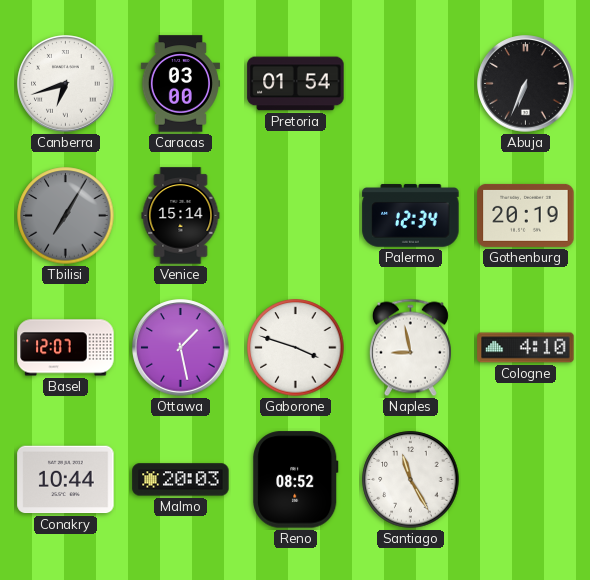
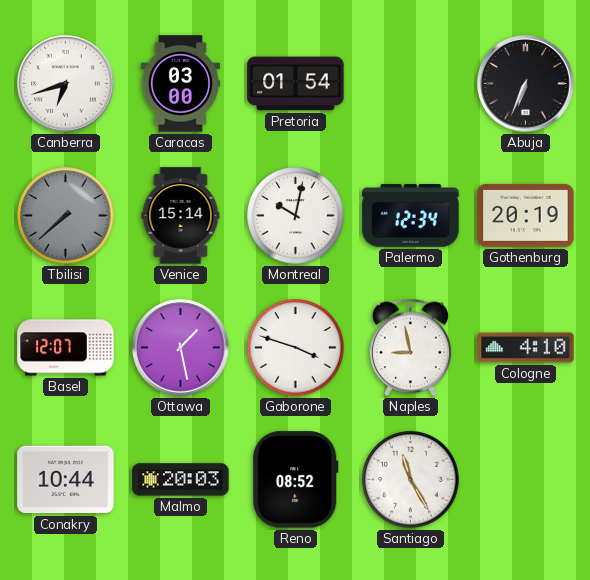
Tbilisi: 7:05 -> 7:38
Montreal: none -> 10:02
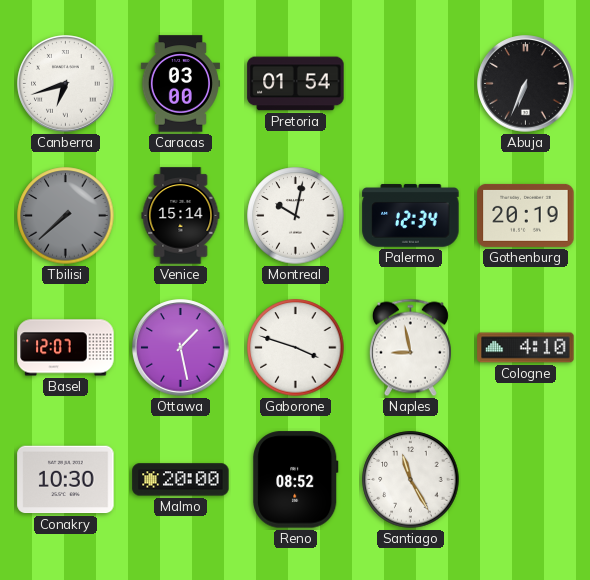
Conakry: 10:44 -> 10:30
Malmo: 20:03 -> 20:00
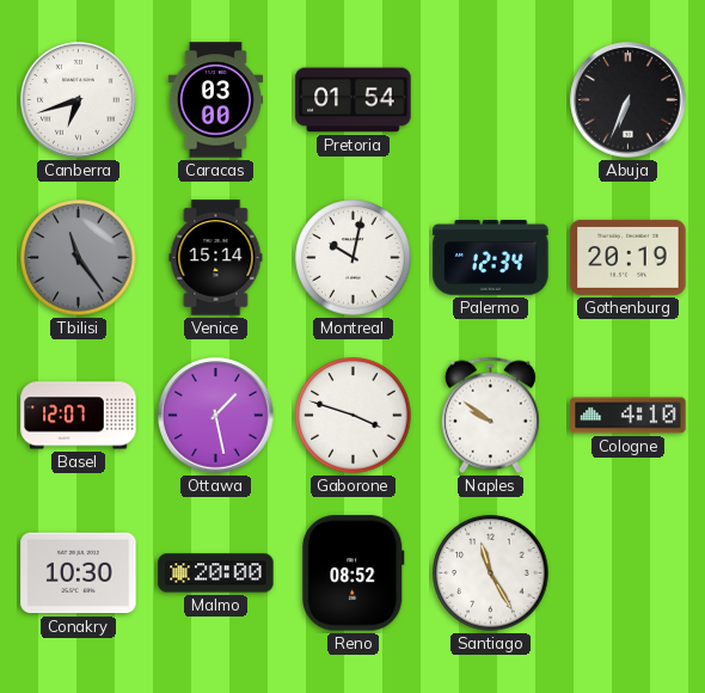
Tbilisi: 7:38 -> 11:24
Naples: 8:58 -> 9:51
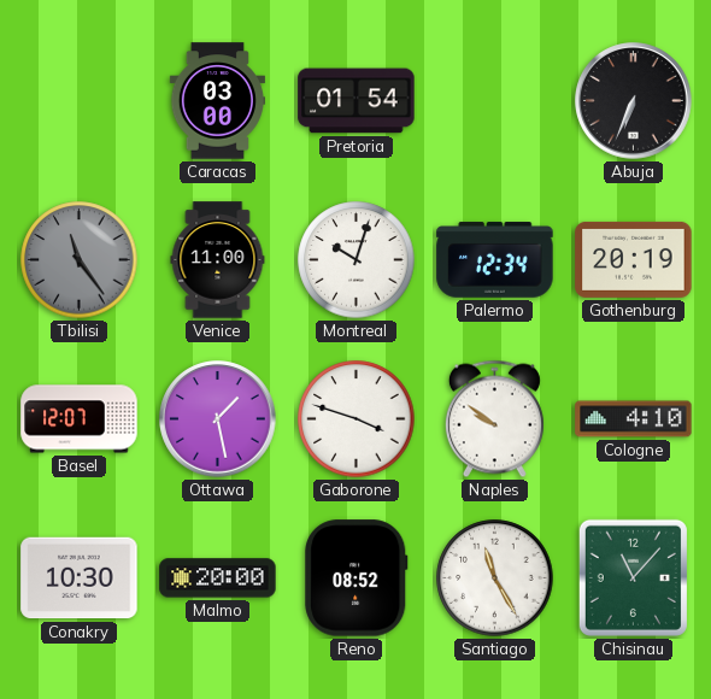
Canberra: 6:42 -> none
Venice: 15:14 -> 11:00
Montreal: 10:02 -> 10:03
Chisinau: none -> 11:07
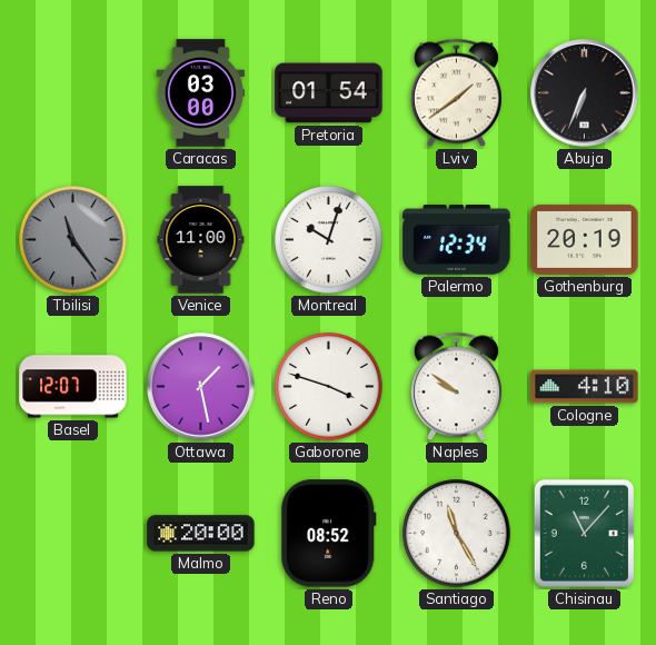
Lviv: none -> 1:39
Conakry: 10:30 -> none
